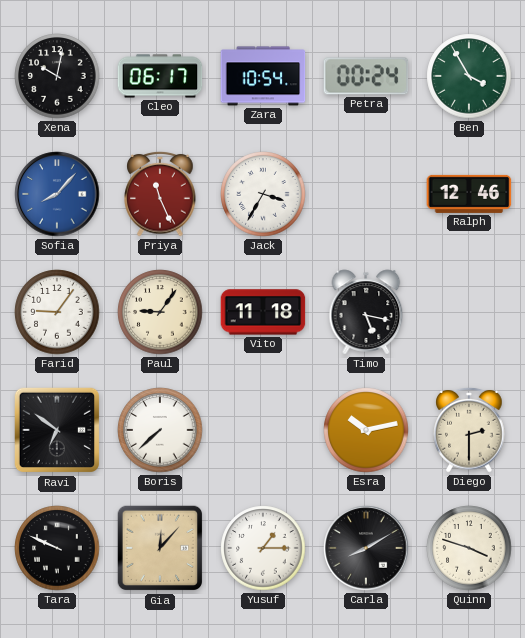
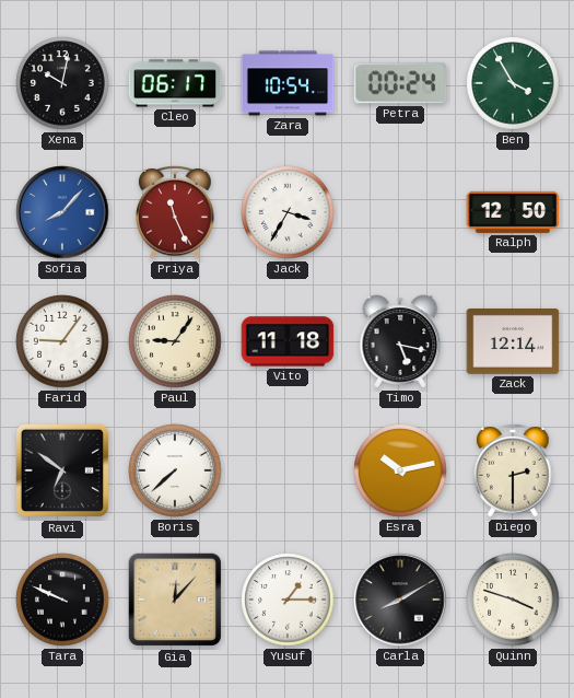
Ralph: 12:46 -> 12:50
Zack: none -> 12:14
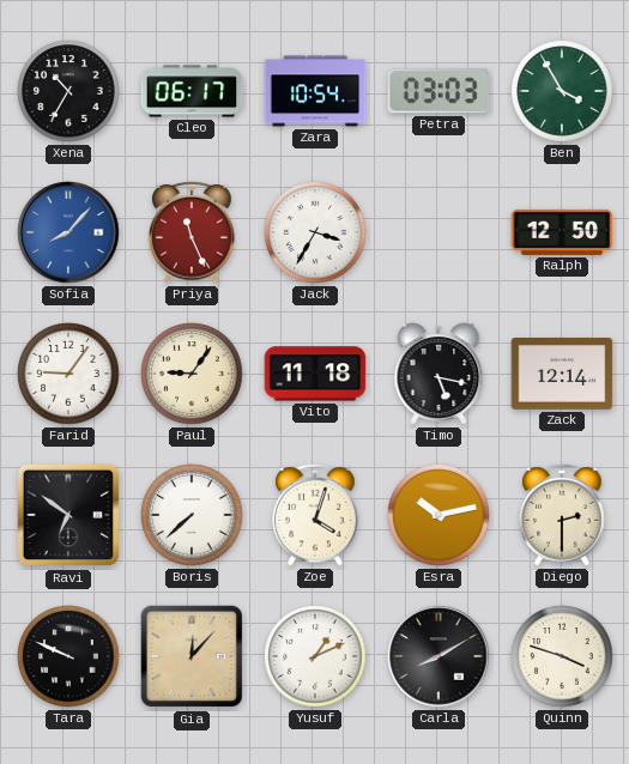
Xena: 10:02 -> 10:35
Petra: 00:24 -> 03:03
Zoe: none -> 4:03
Yusuf: 1:15 -> 1:11
